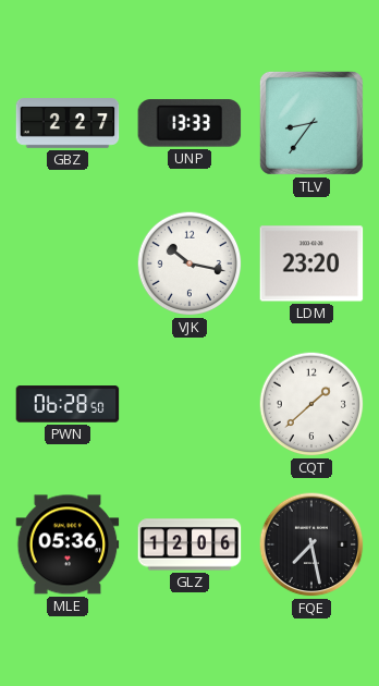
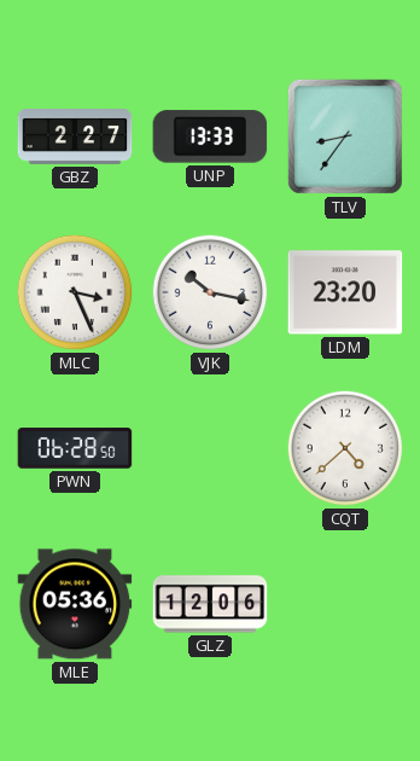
MLC: none -> 3:26
CQT: 1:38 -> 4:38
FQE: 7:28 -> none
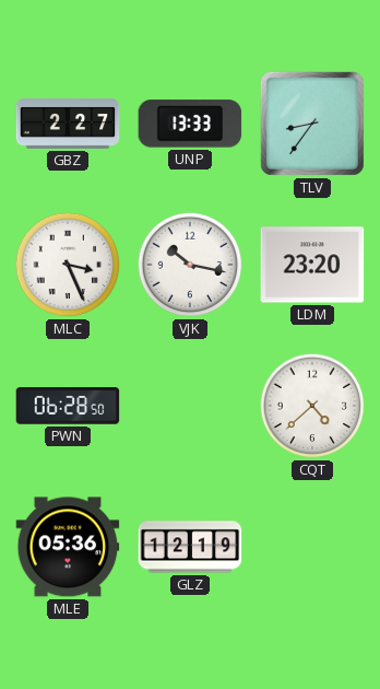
GLZ: 12:06 -> 12:19
